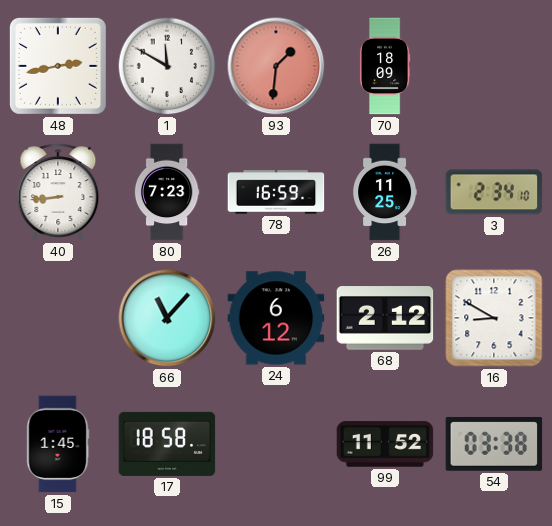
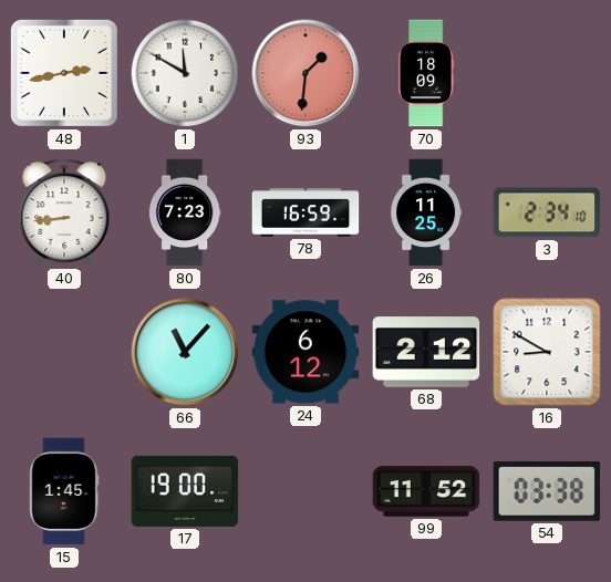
17: 18:58 -> 19:00
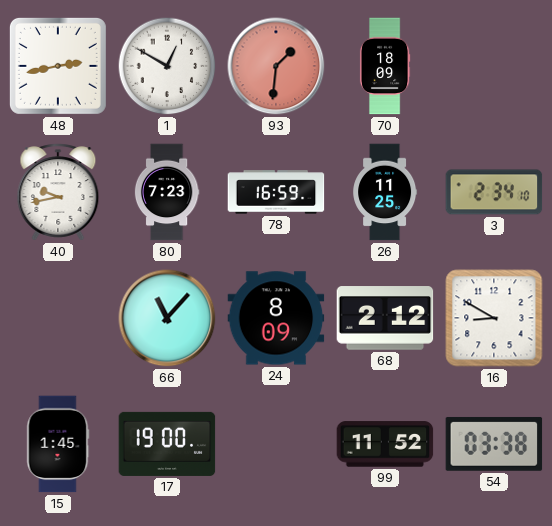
1: 11:50 -> 12:50
40: 8:44 -> 9:43
24: 6:12 -> 8:09
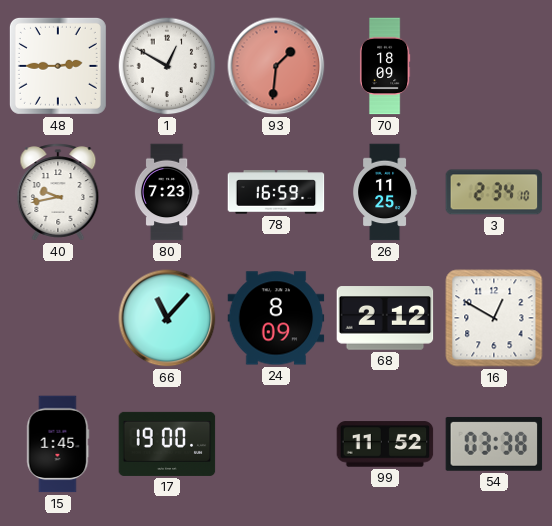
48: 2:43 -> 2:45
16: 8:50 -> 12:50
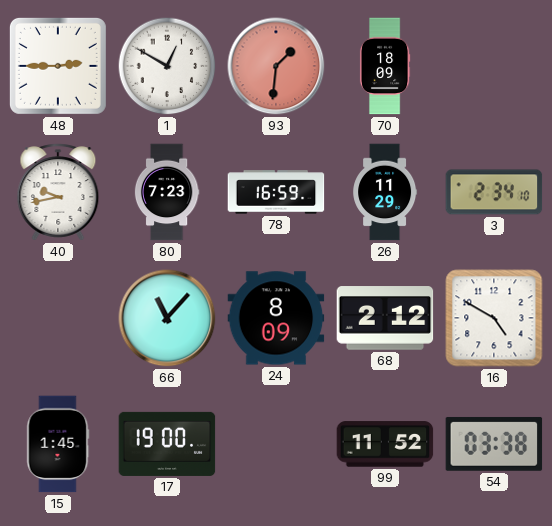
26: 11:25 -> 11:29
16: 12:50 -> 4:50
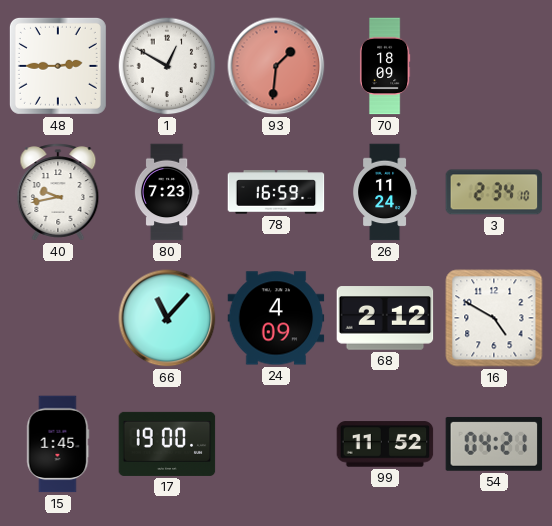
26: 11:29 -> 11:24
24: 8:09 -> 4:09
54: 03:38 -> 04:21
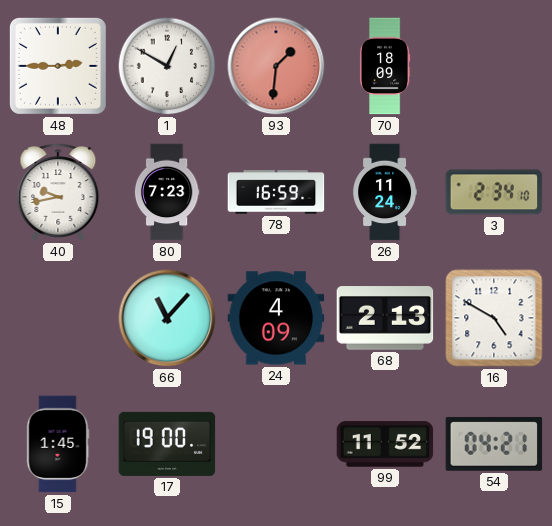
68: 2:12 -> 2:13
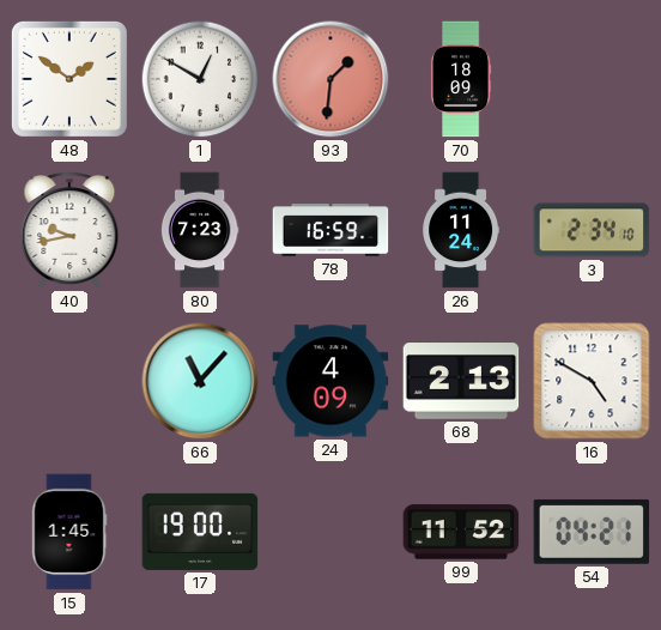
48: 2:45 -> 1:51
